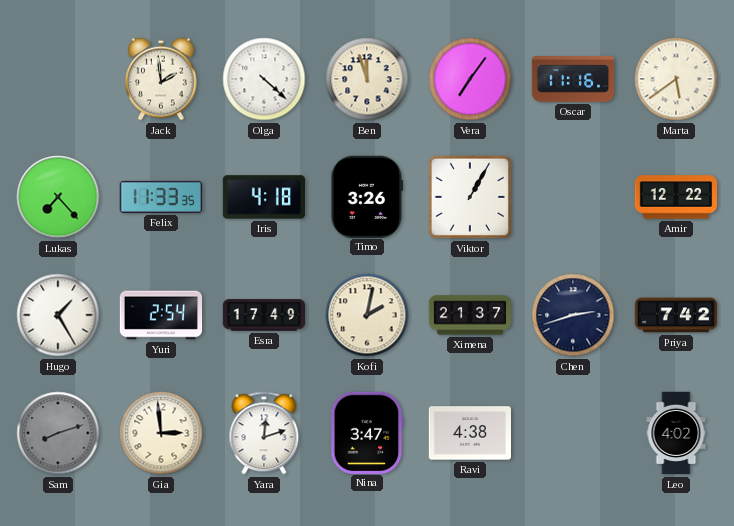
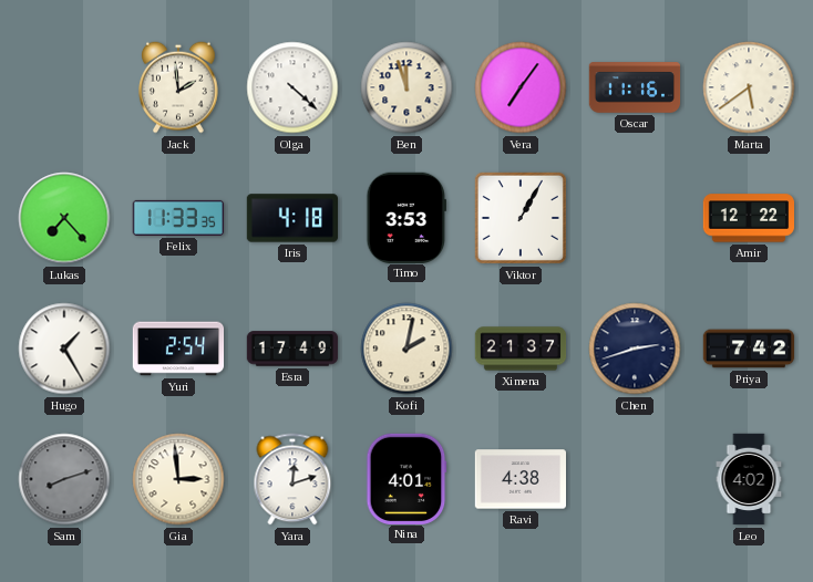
Timo: 3:26 -> 3:53
Nina: 3:47 -> 4:01
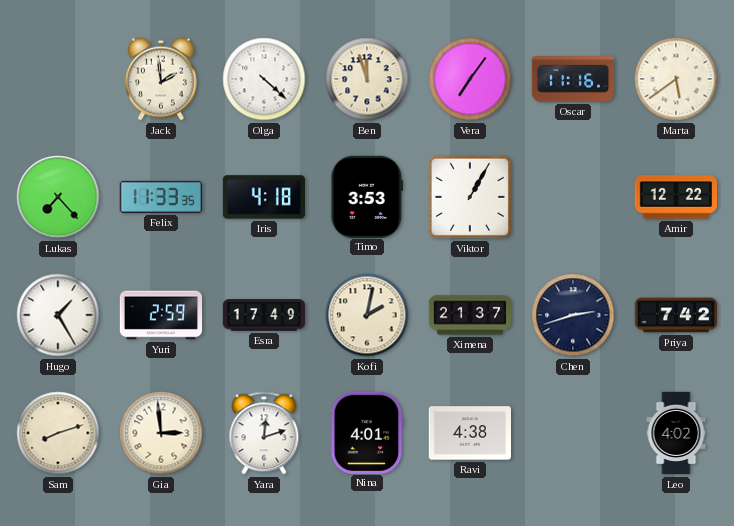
Yuri: 2:54 -> 2:59
Sam dial: grey -> cream
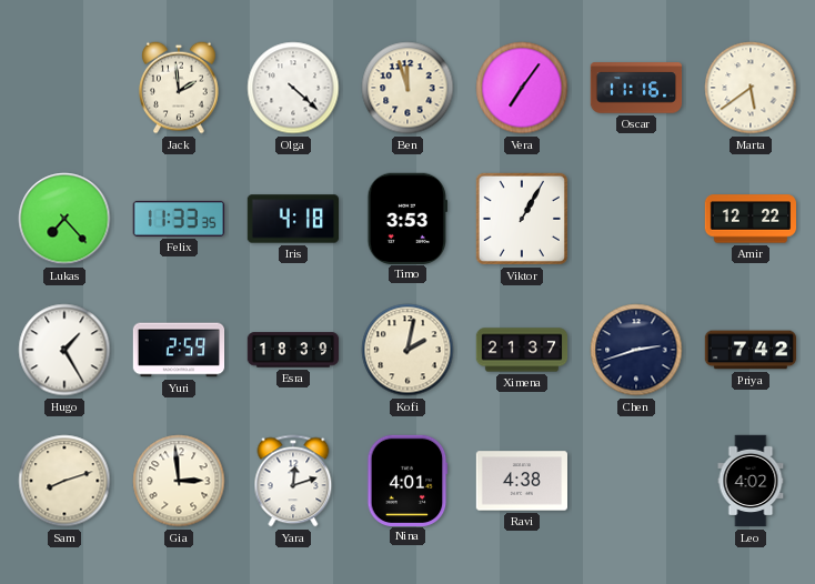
Esra: 17:49 -> 18:39
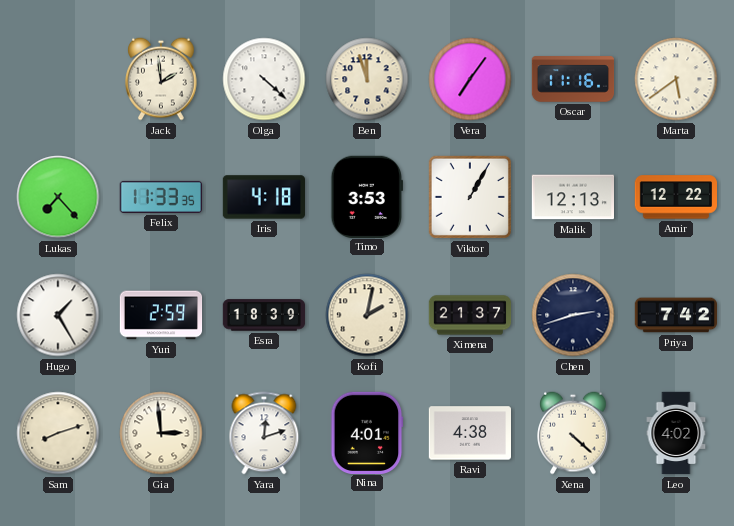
Malik: none -> 12:13
Xena: none -> 4:22
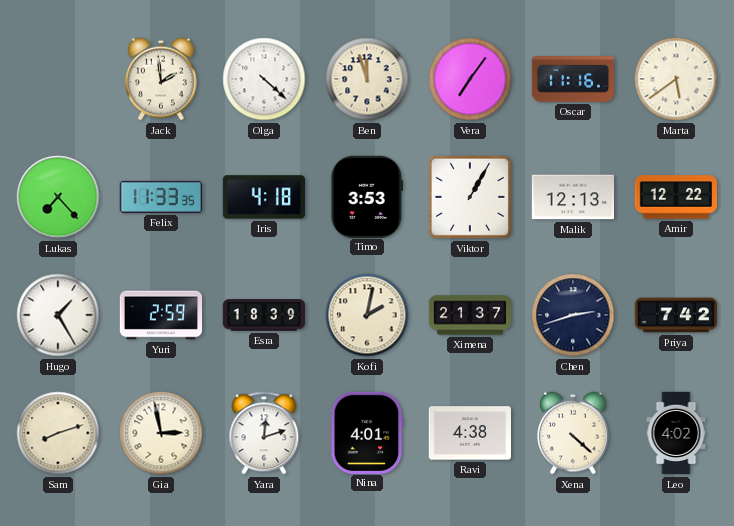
Gia: 2:59 -> 2:58
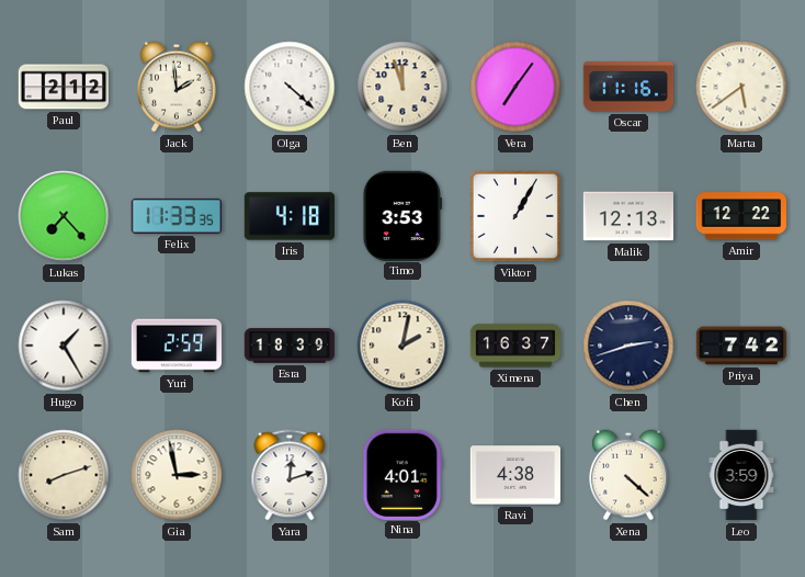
Paul: none -> 2:12
Ximena: 21:37 -> 16:37
Leo: 4:02 -> 3:59
